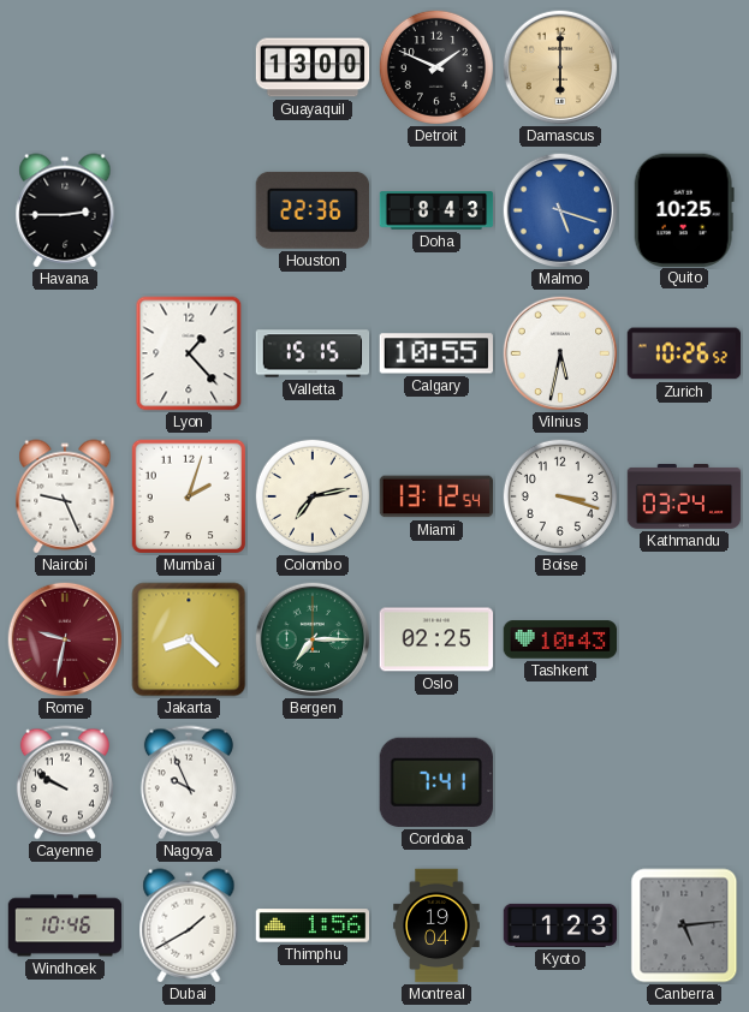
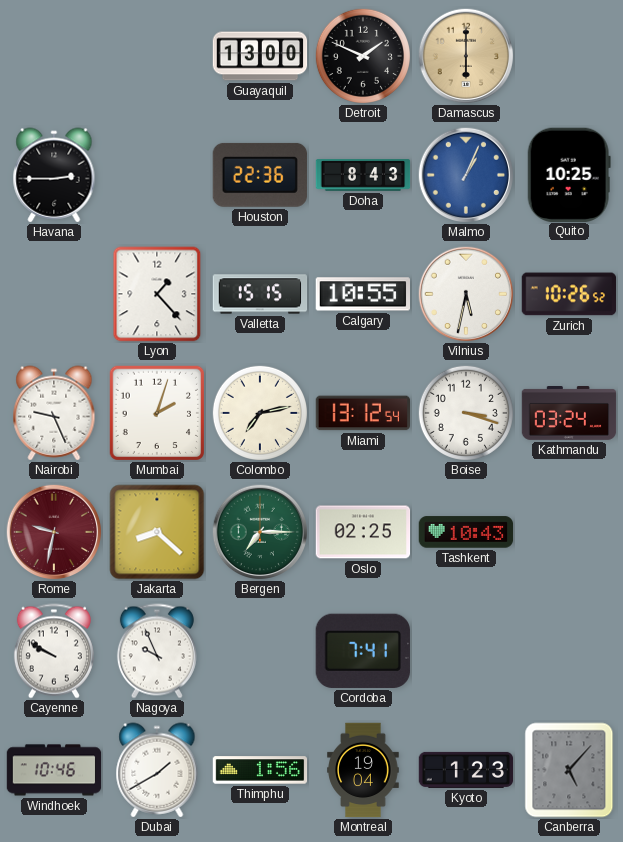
Malmo: 5:18 -> 1:04
Canberra: 5:14 -> 5:07
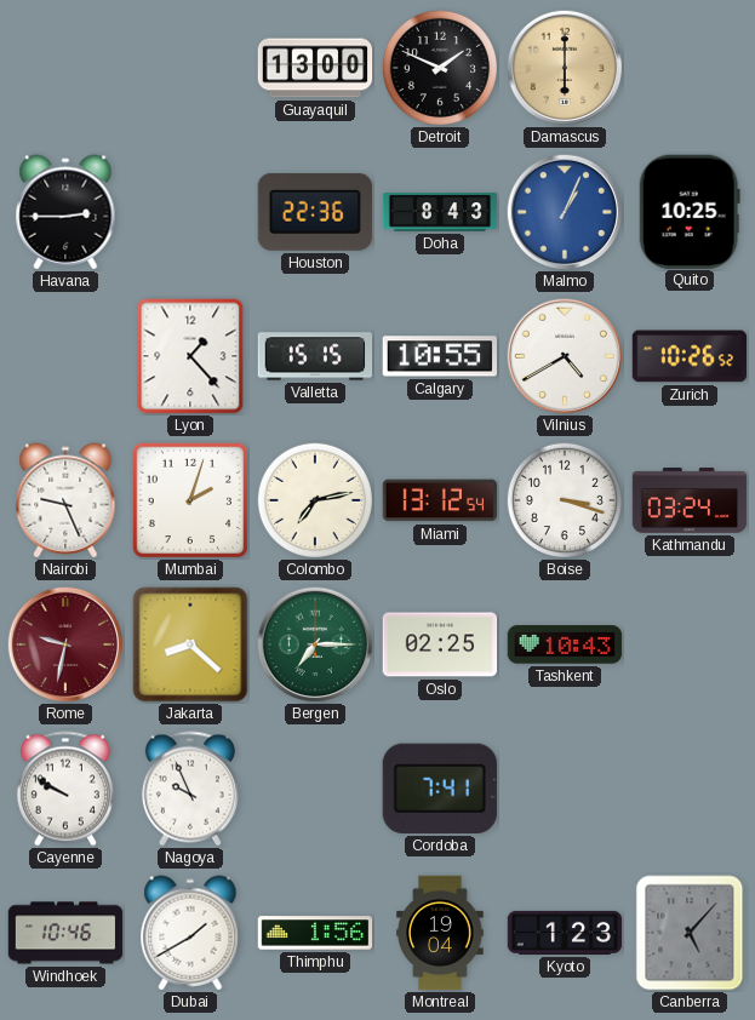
Vilnius: 5:32 -> 4:40
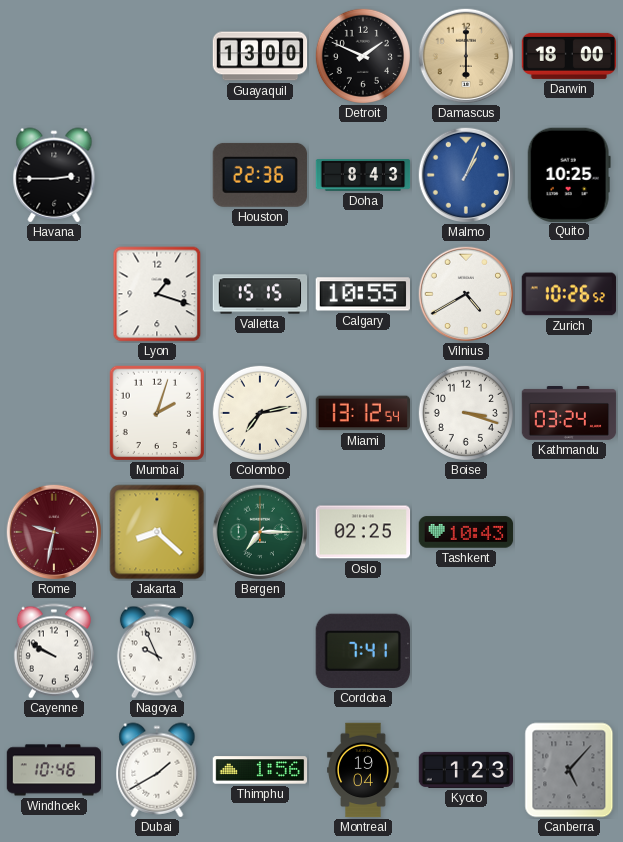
Darwin: none -> 18:00
Lyon: 1:23 -> 1:18
Nairobi: 9:26 -> none
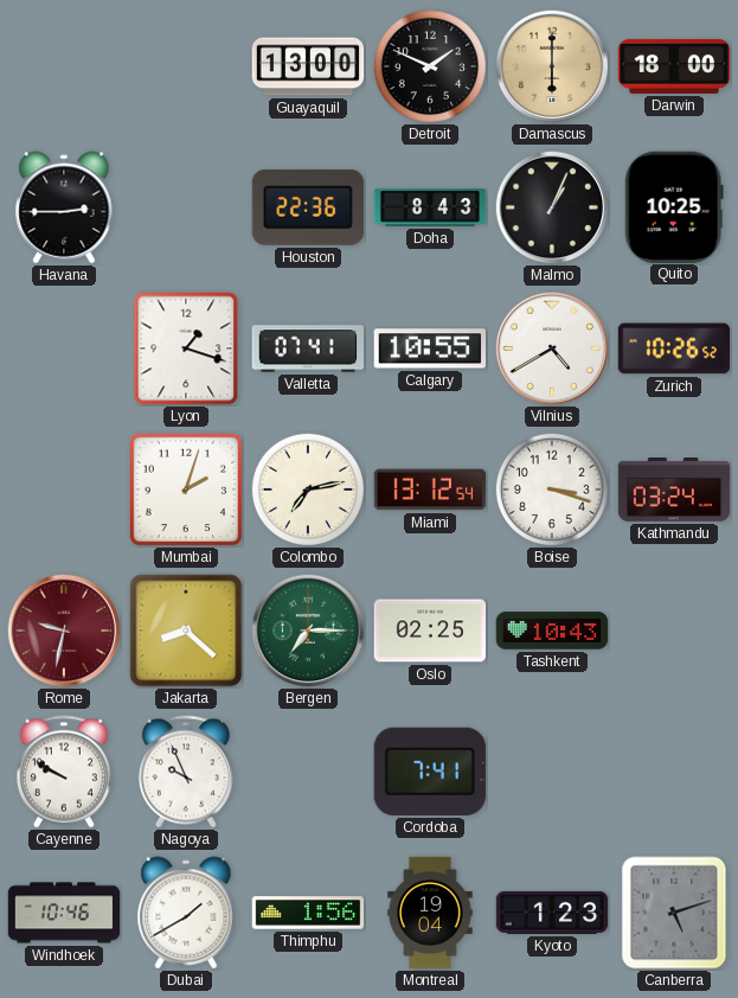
Malmo dial: blue -> black
Valletta: 15:15 -> 07:41
Canberra: 5:07 -> 5:12
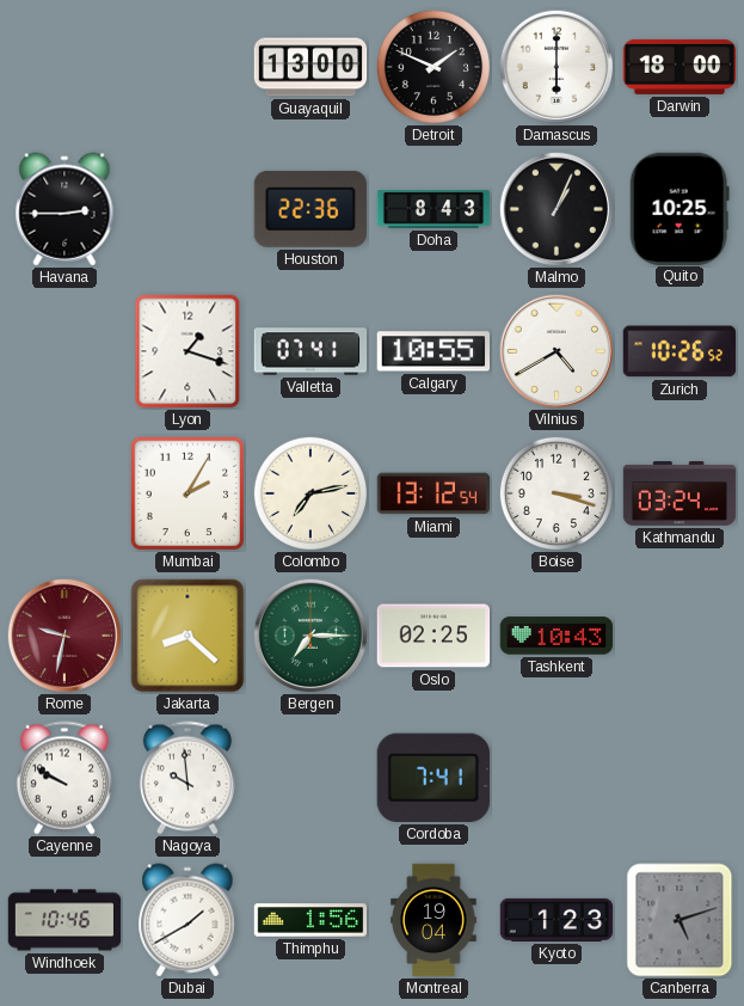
Damascus dial: champagne -> white
Mumbai: 2:03 -> 2:05
Nagoya: 9:56 -> 9:59
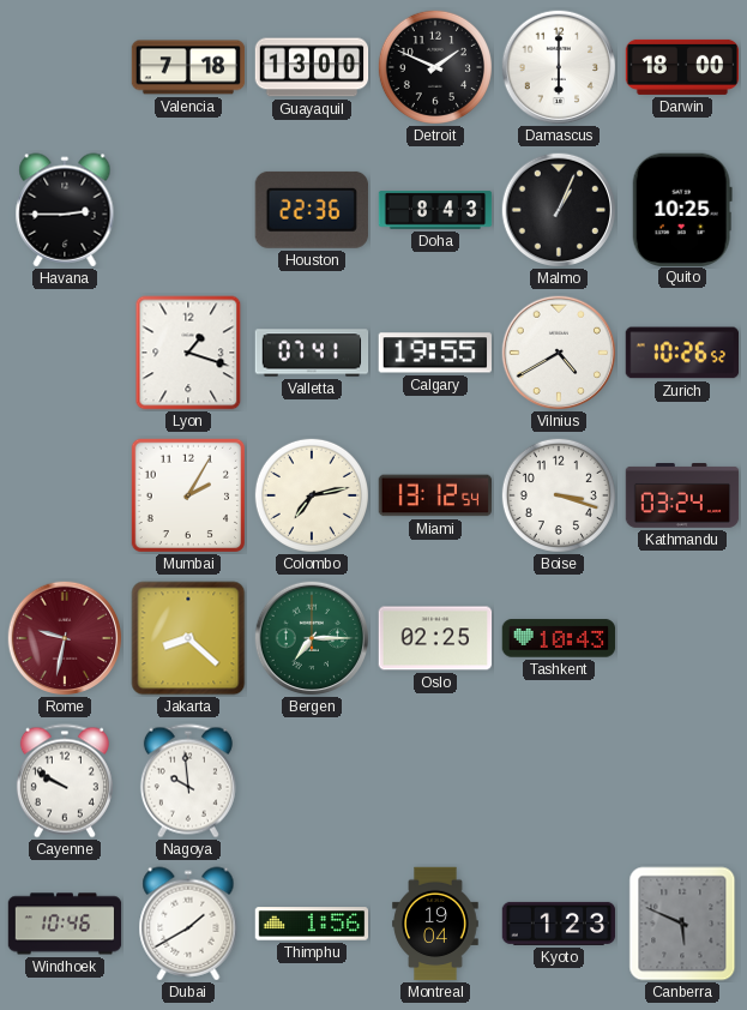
Valencia: none -> 7:18
Calgary: 10:55 -> 19:55
Cordoba: 7:41 -> none
Canberra: 5:12 -> 5:49
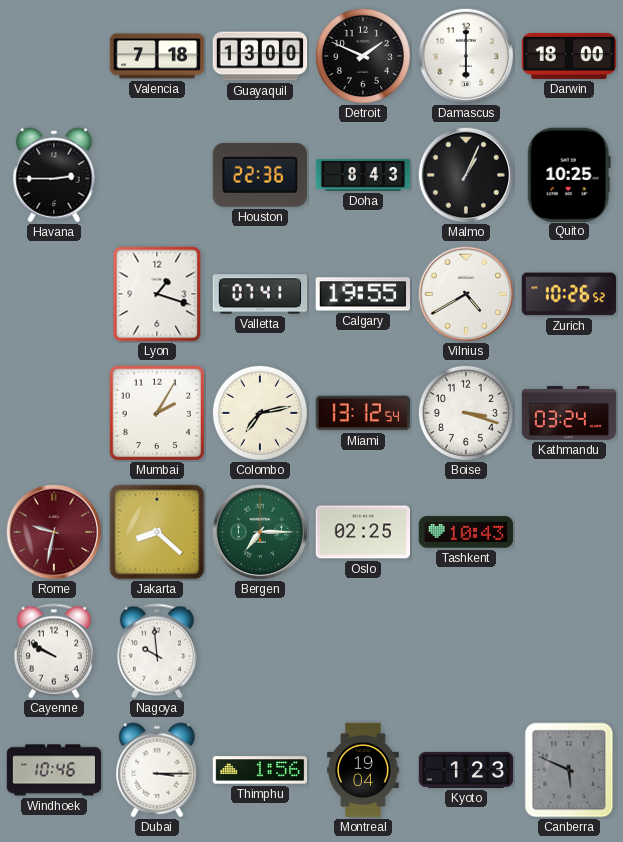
Dubai: 1:40 -> 3:15
